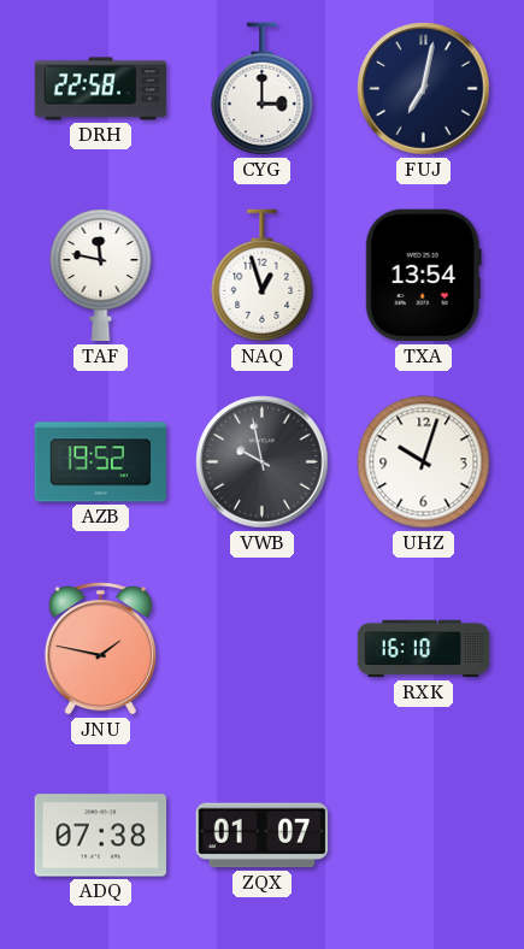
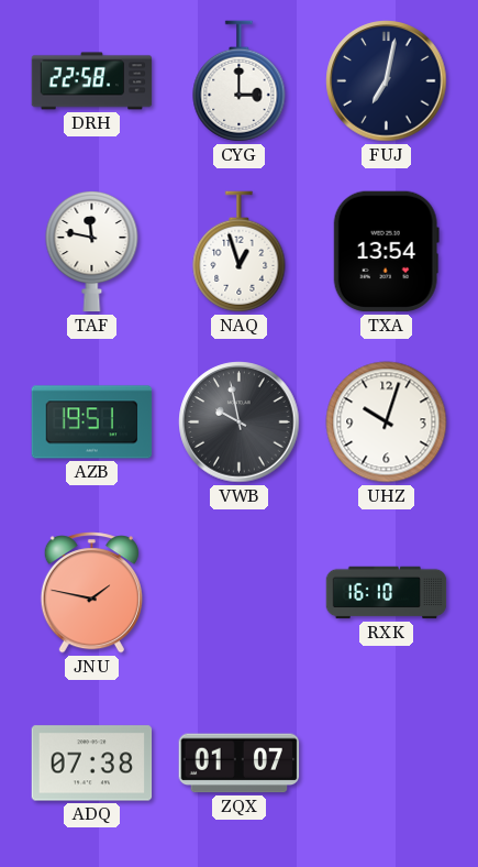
AZB: 19:52 -> 19:51
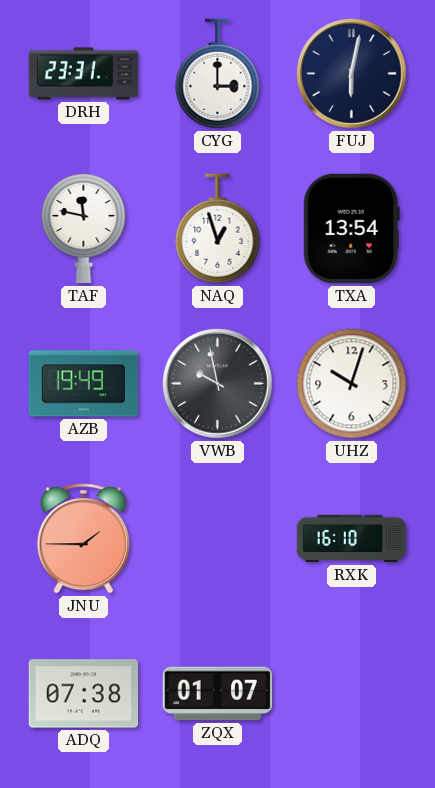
DRH: 22:58 -> 23:31
FUJ: 7:02 -> 6:02
AZB: 19:51 -> 19:49
JNU: 1:47 -> 1:45
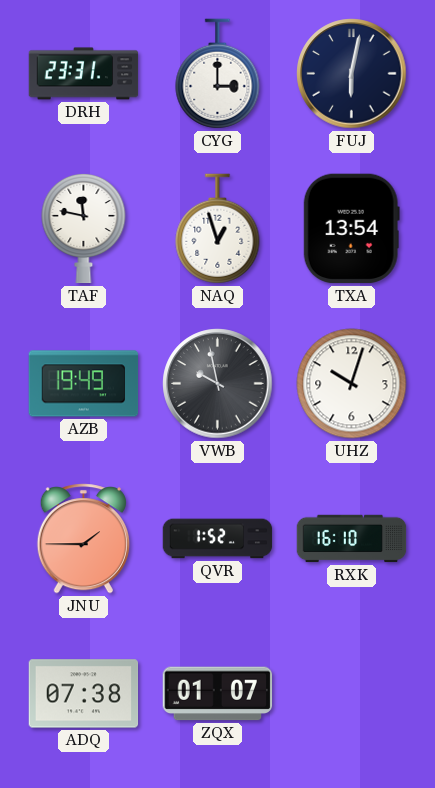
QVR: none -> 1:52
